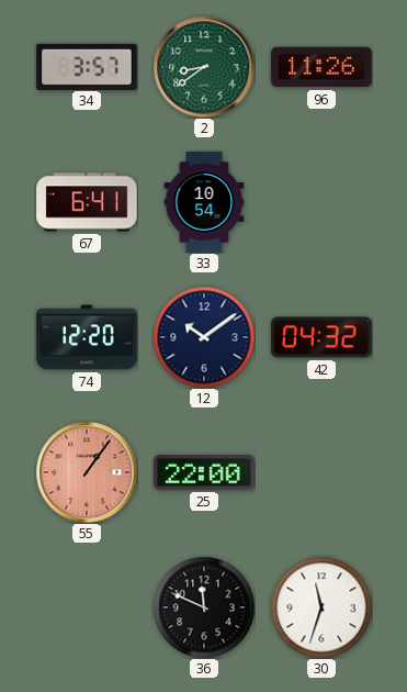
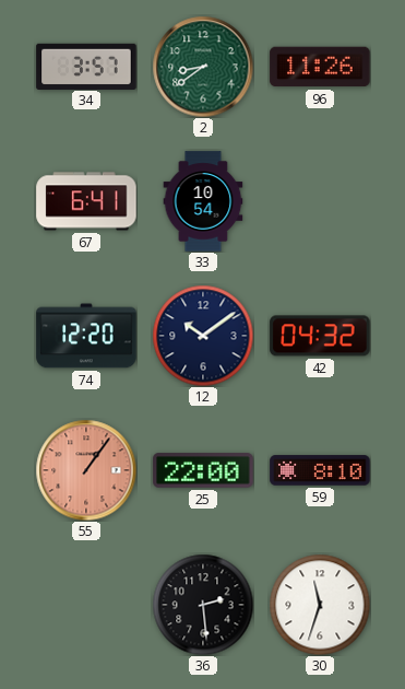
59: none -> 8:10
36: 11:49 -> 2:29
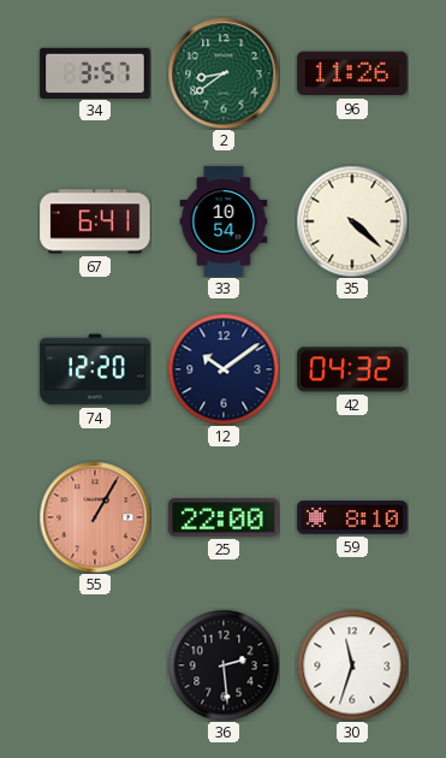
35: none -> 4:22
55: 1:06 -> 1:05
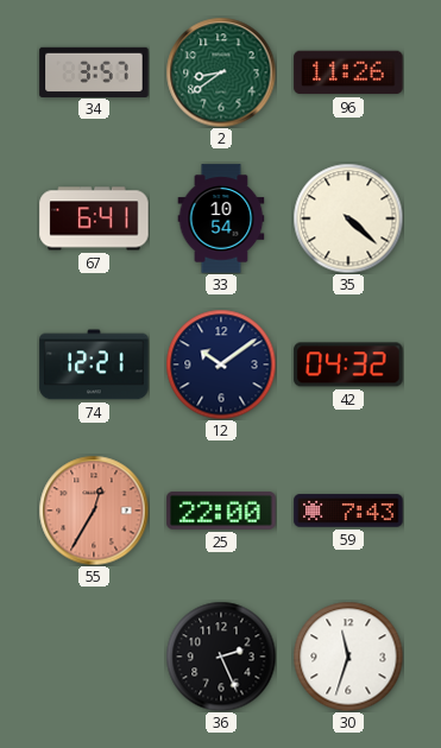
74: 12:20 -> 12:21
55: 1:05 -> 12:35
59: 8:10 -> 7:43
36: 2:29 -> 2:26
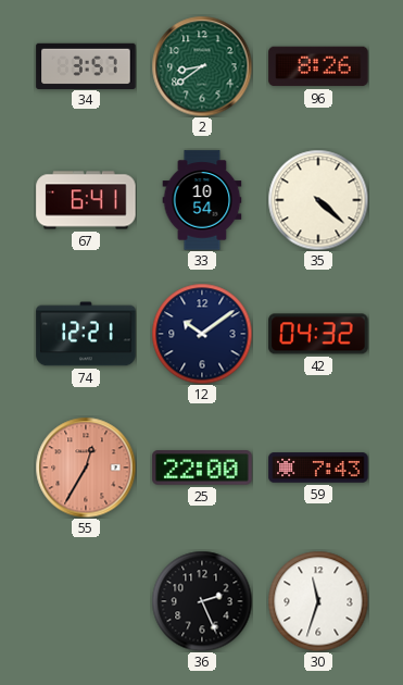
96: 11:26 -> 8:26
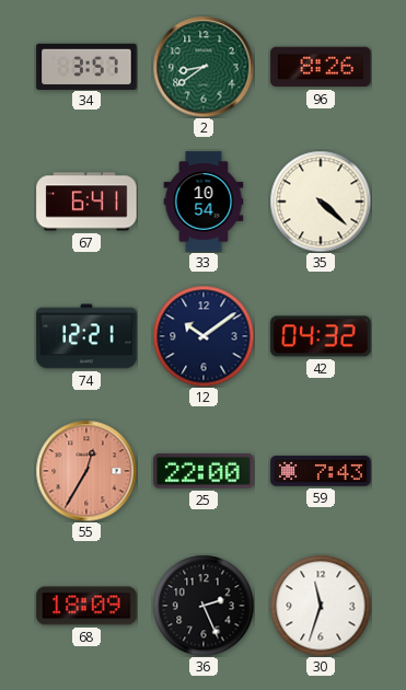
68: none -> 18:09
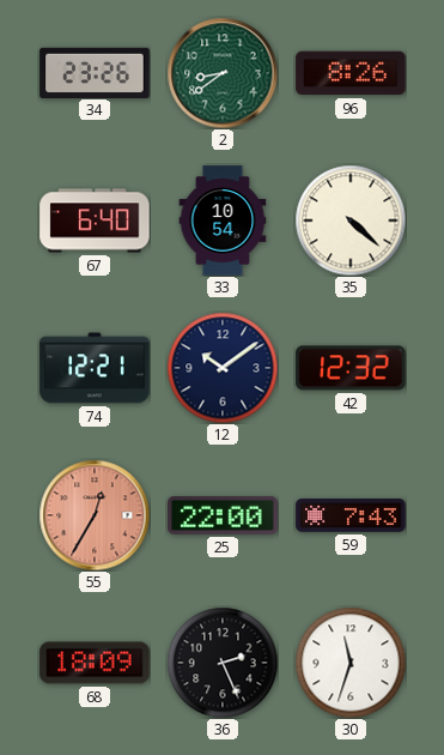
34: 3:57 -> 23:26
67: 6:41 -> 6:40
42: 04:32 -> 12:32
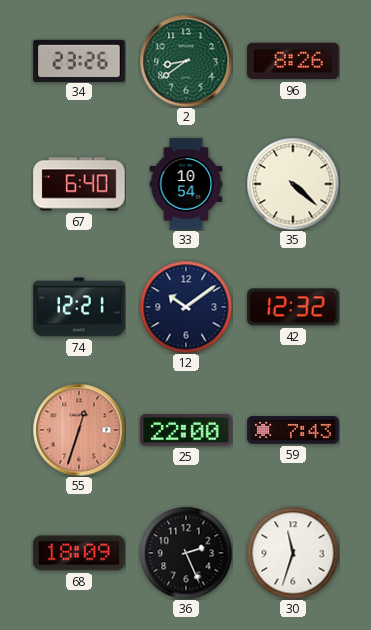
55: 12:35 -> 12:33
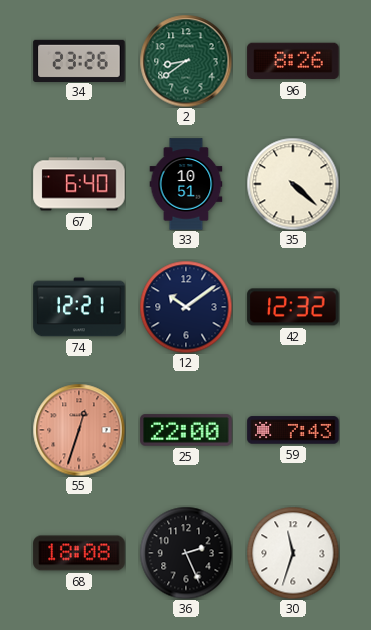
33: 10:54 -> 10:51
68: 18:09 -> 18:08
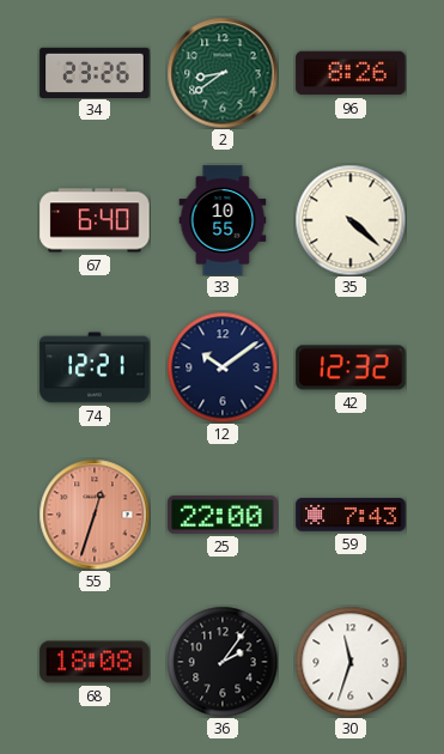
33: 10:51 -> 10:55
36: 2:26 -> 2:06
